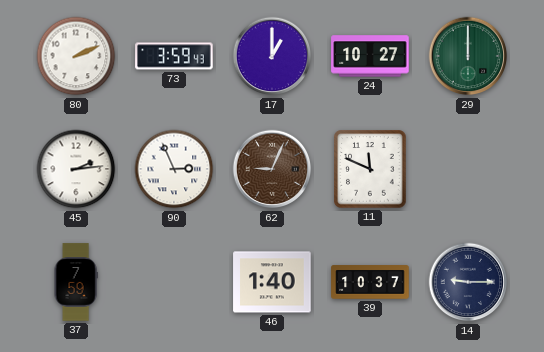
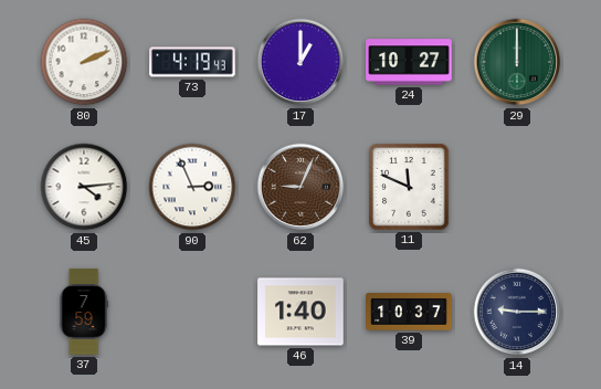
73: 3:59 -> 4:19
45: 2:14 -> 4:14
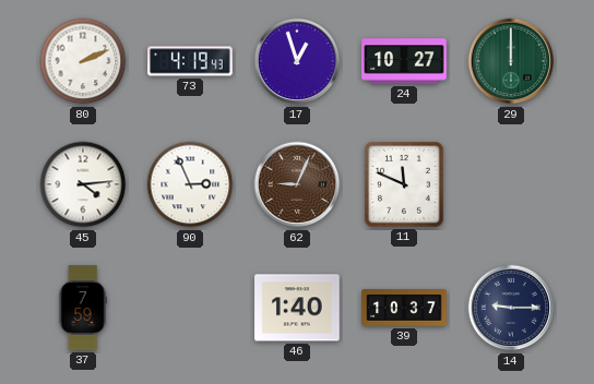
17: 1:00 -> 12:57
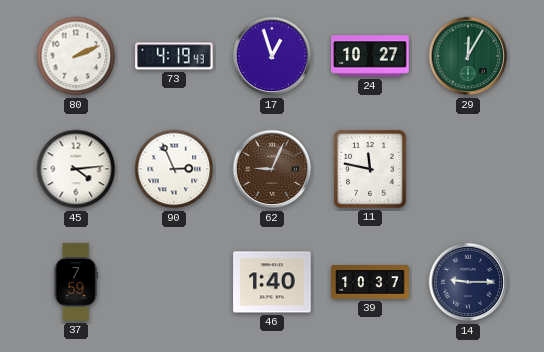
29: 12:00 -> 12:05
11: 11:49 -> 11:47
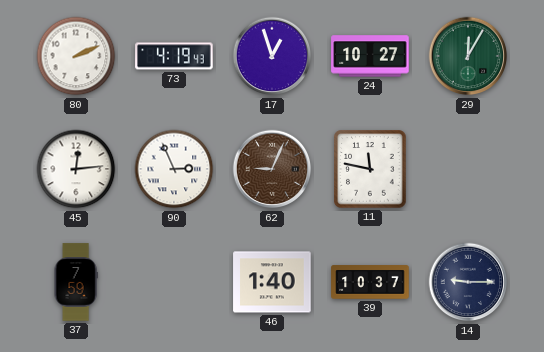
45: 4:14 -> 12:14
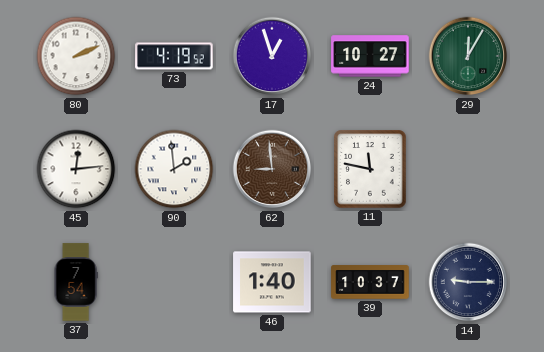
73: 4:19:43 -> 4:19:52
90: 2:56 -> 1:59
62: 9:04 -> 8:59
37: 7:59 -> 7:54
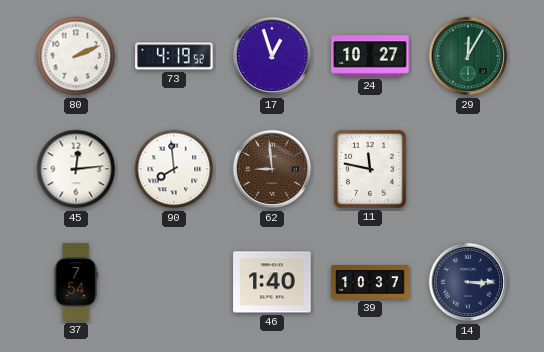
90: 1:59 -> 7:59
14: 9:15 -> 3:15
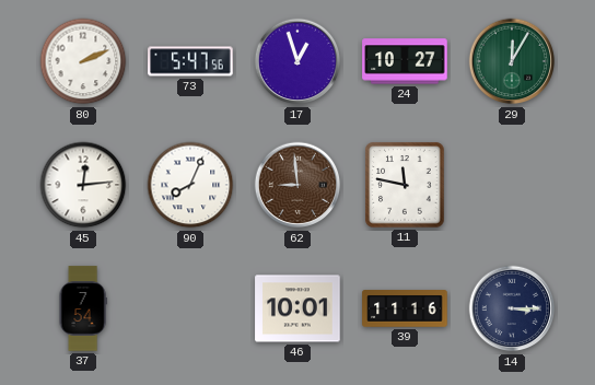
73: 4:19 -> 5:47
90: 7:59 -> 8:04
46: 1:40 -> 10:01
39: 10:37 -> 11:16
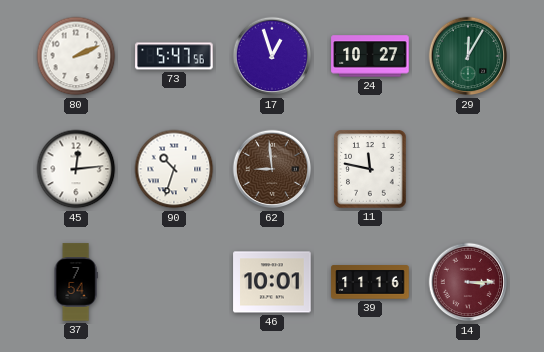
90: 8:04 -> 10:33
14 dial: navy -> burgundy
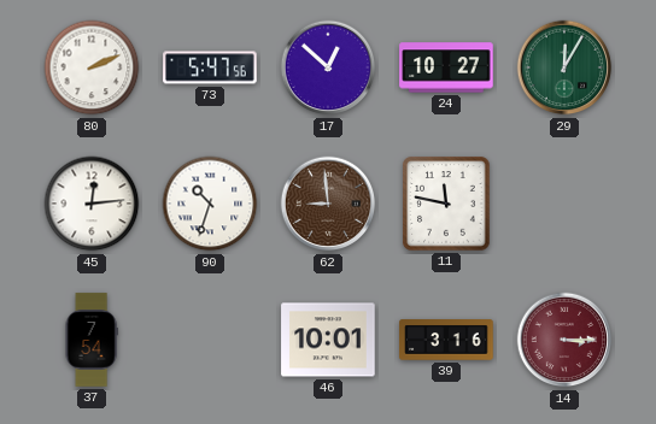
17: 12:57 -> 12:52
39: 11:16 -> 3:16
